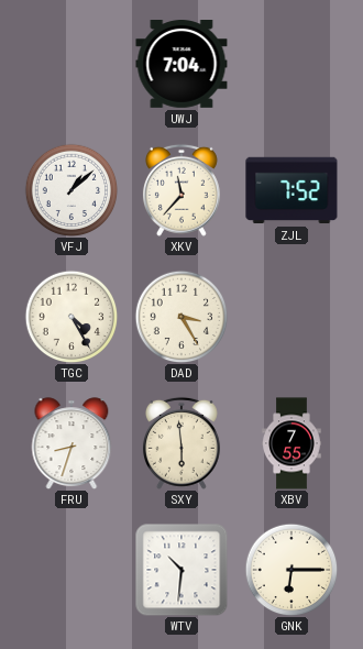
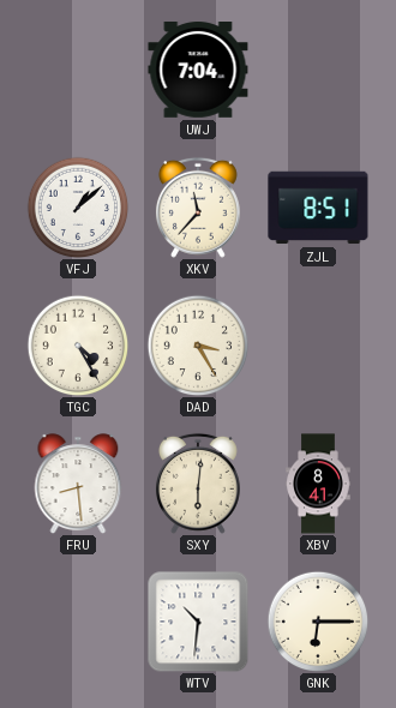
ZJL: 7:52 -> 8:51
FRU: 8:33 -> 8:29
SXY: 5:59 -> 6:01
XBV: 7:55 -> 8:41
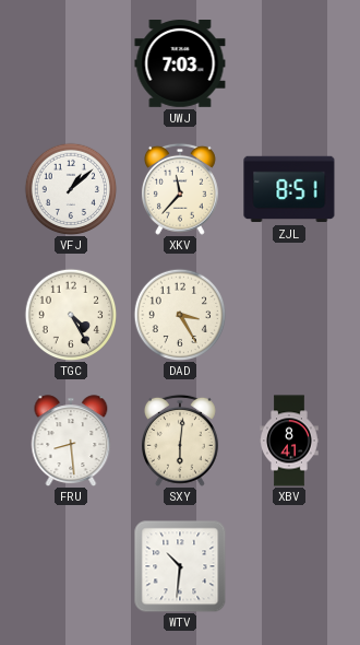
UWJ: 7:04 -> 7:03
GNK: 6:15 -> none
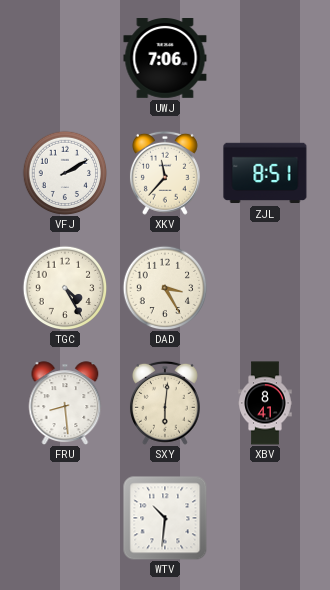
UWJ: 7:03 -> 7:06
VFJ: 1:08 -> 2:10
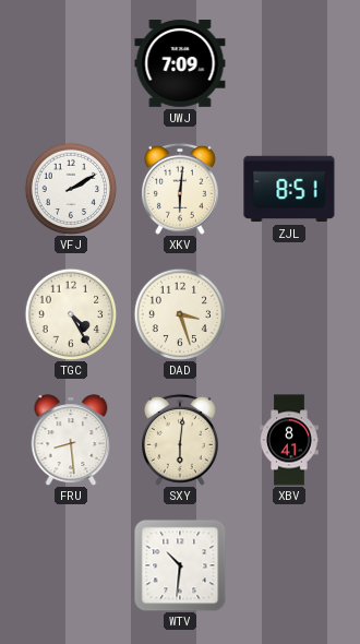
UWJ: 7:06 -> 7:09
XKV: 11:37 -> 6:01
DAD: 3:25 -> 3:27
